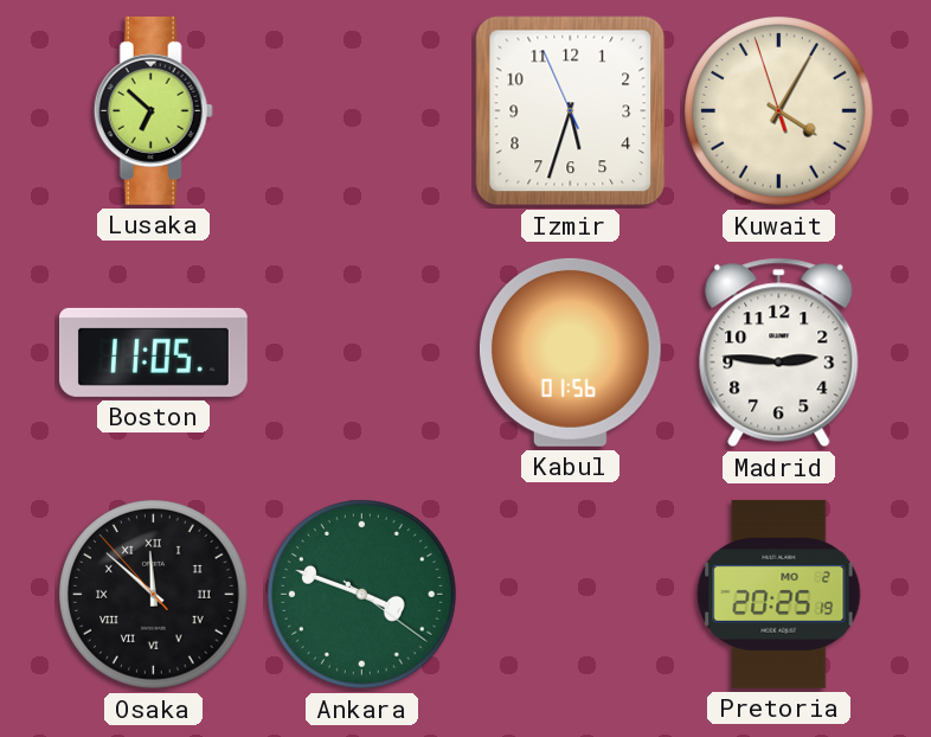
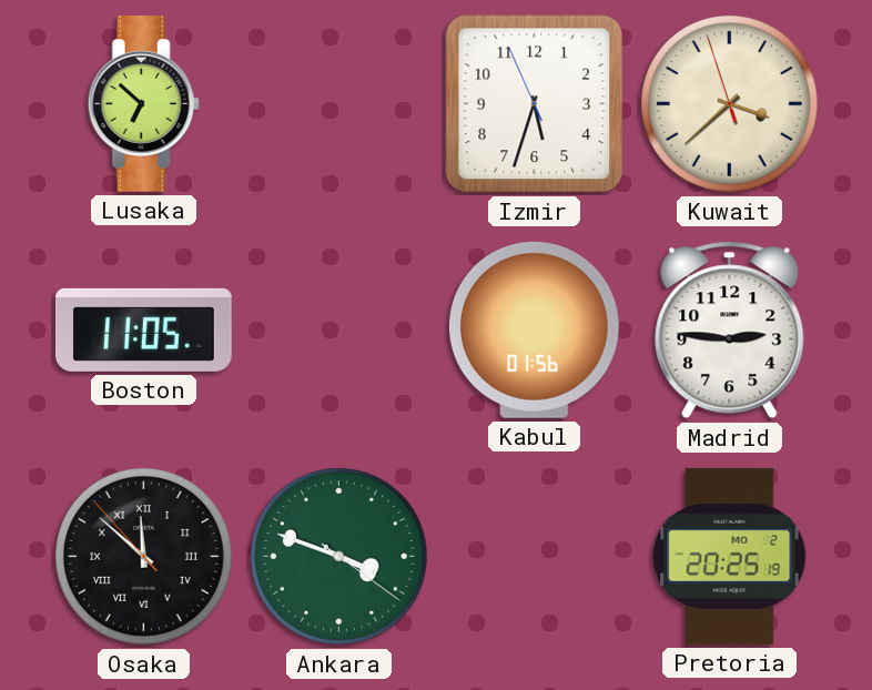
Kuwait: 4:04 -> 3:37
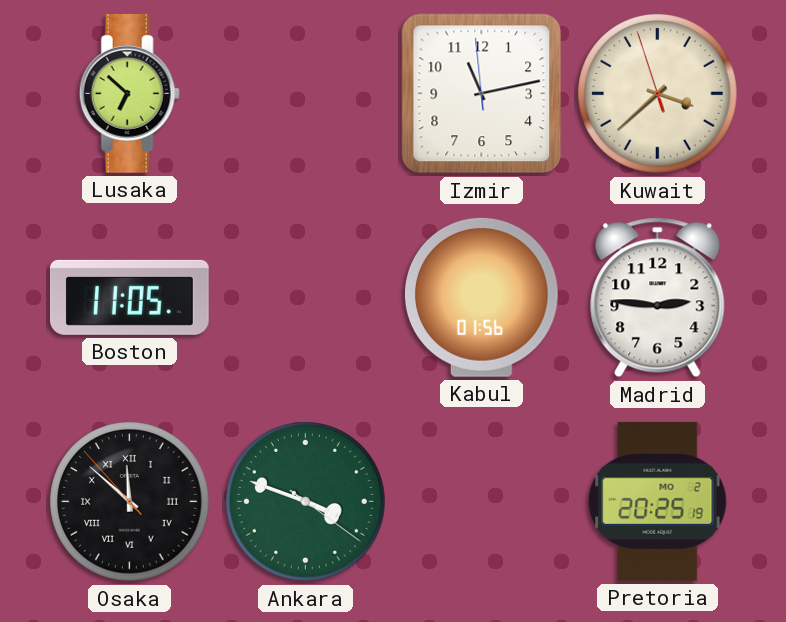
Izmir: 5:32 -> 11:12
